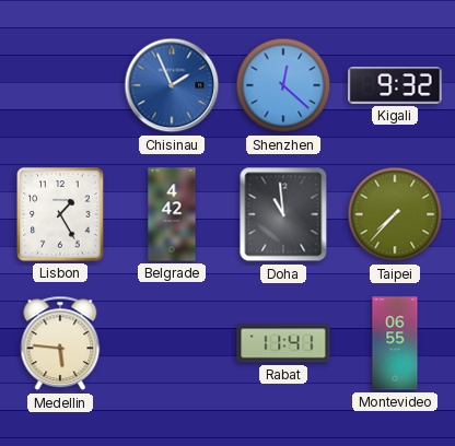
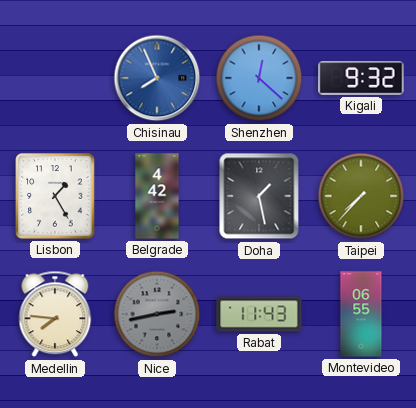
Chisinau: 1:56 -> 7:56
Doha: 10:59 -> 1:28
Medellin: 5:46 -> 7:46
Nice: none -> 2:43
Rabat: 11:41 -> 11:43
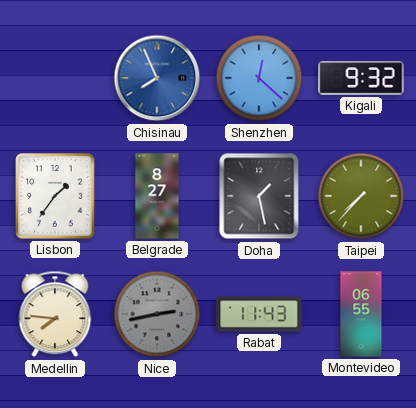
Lisbon: 1:25 -> 1:36
Belgrade: 4:42 -> 8:27
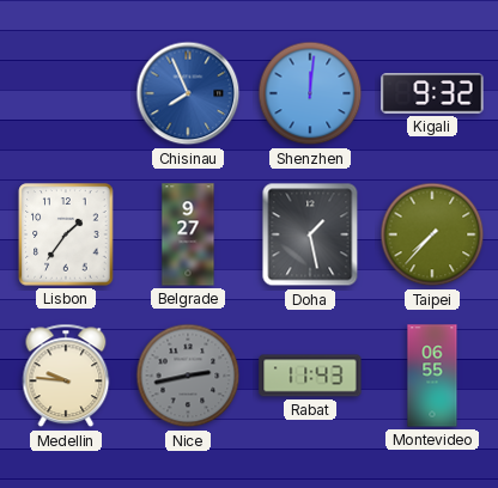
Shenzhen: 12:22 -> 12:01
Belgrade: 8:27 -> 9:27
Medellin: 7:46 -> 9:46
